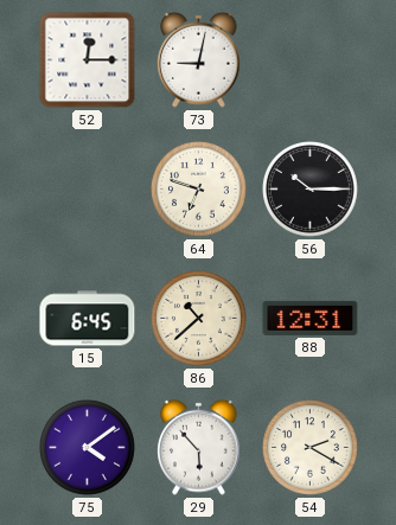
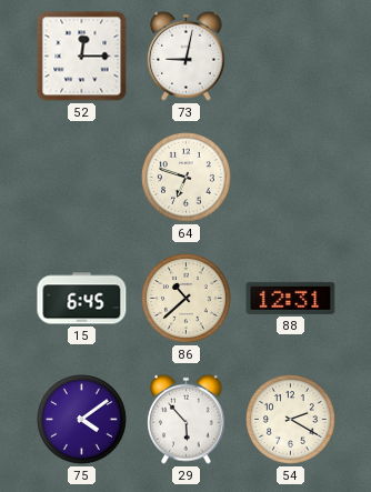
56: 10:15 -> none
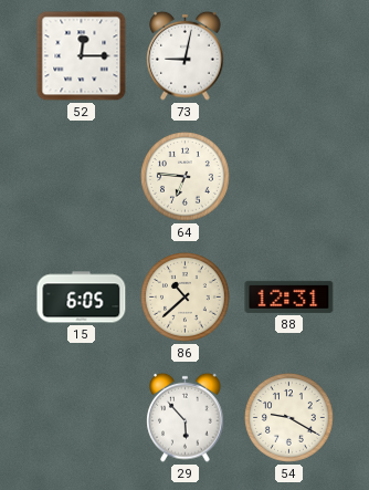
64: 6:48 -> 6:46
15: 6:45 -> 6:05
75: 4:09 -> none
54: 2:20 -> 9:20
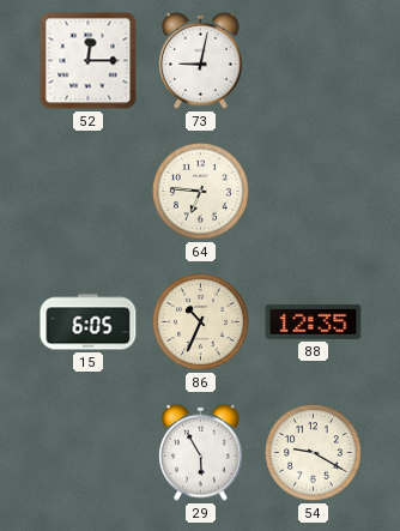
86: 10:38 -> 10:34
88: 12:31 -> 12:35
29: 5:53 -> 5:55
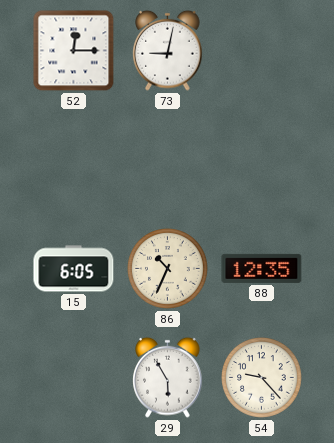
64: 6:46 -> none
54: 9:20 -> 9:23
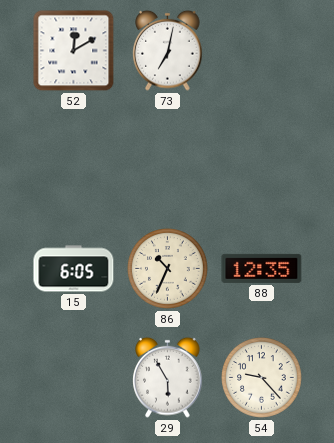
52: 12:15 -> 12:10
73: 9:02 -> 7:02
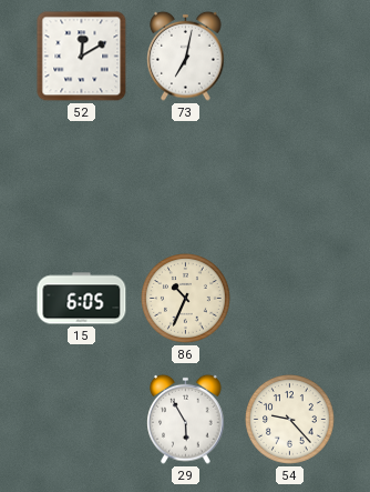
88: 12:35 -> none
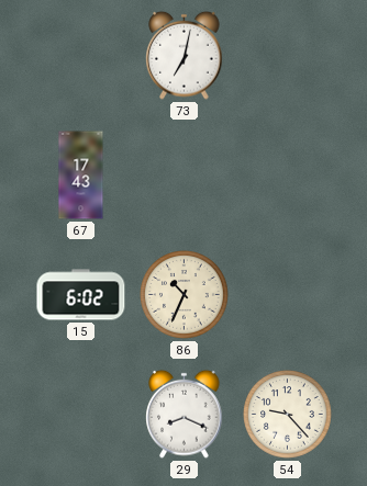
52: 12:10 -> none
67: none -> 17:43
15: 6:05 -> 6:02
29: 5:55 -> 8:19
